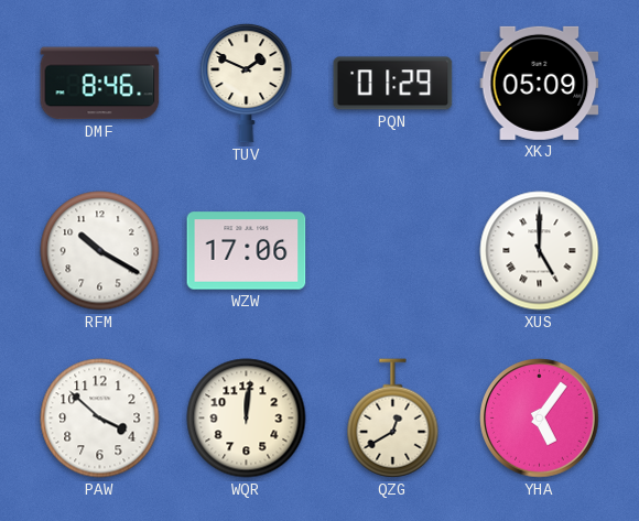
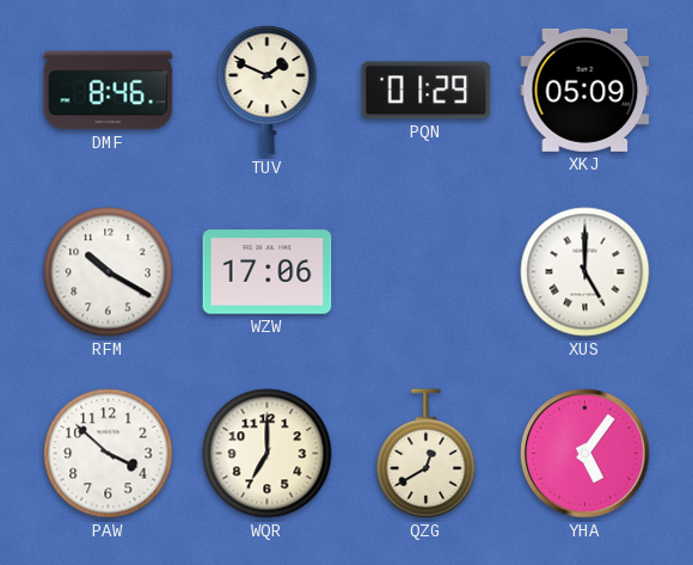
WQR: 12:01 -> 7:00
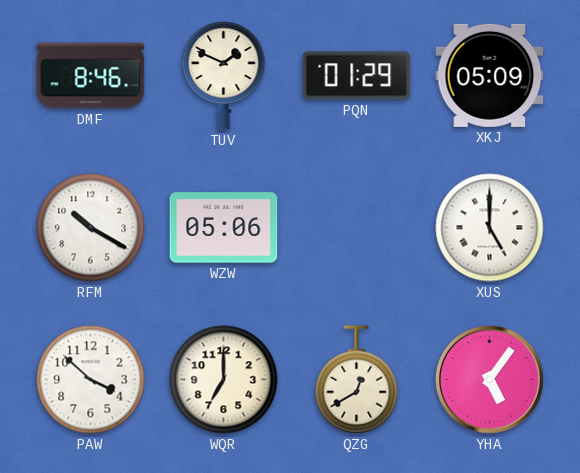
WZW: 17:06 -> 05:06
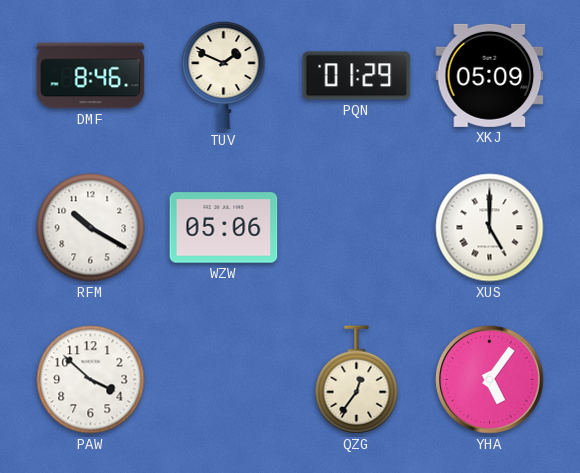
WQR: 7:00 -> none
QZG: 12:40 -> 12:36
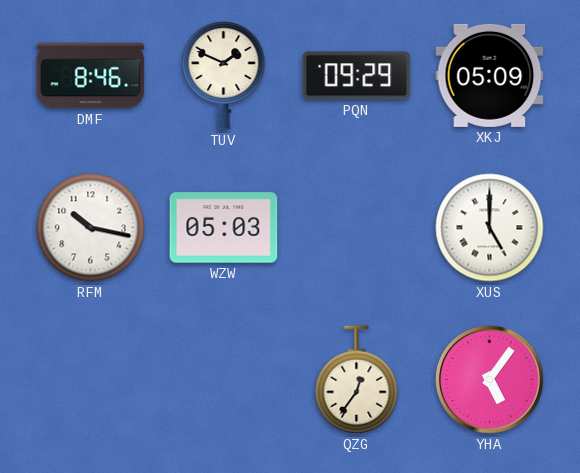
PQN: 01:29 -> 09:29
RFM: 10:20 -> 10:17
WZW: 05:06 -> 05:03
PAW: 3:52 -> none
